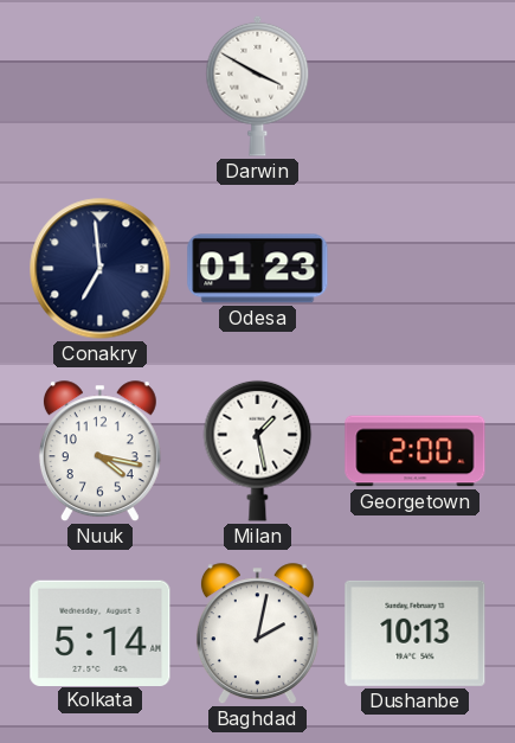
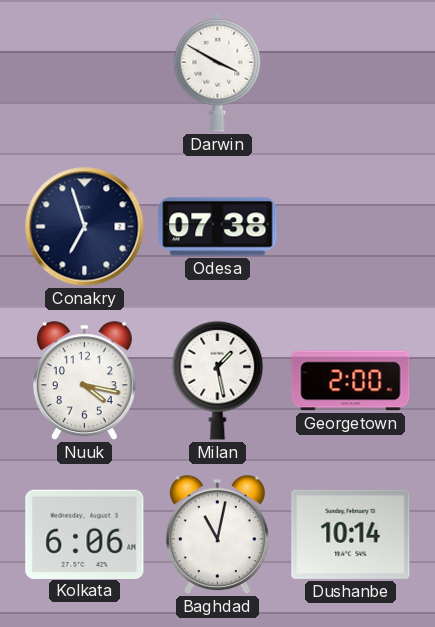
Conakry: 6:59 -> 6:57
Odesa: 01:23 -> 07:38
Kolkata: 5:14 -> 6:06
Baghdad: 2:02 -> 11:02
Dushanbe: 10:13 -> 10:14
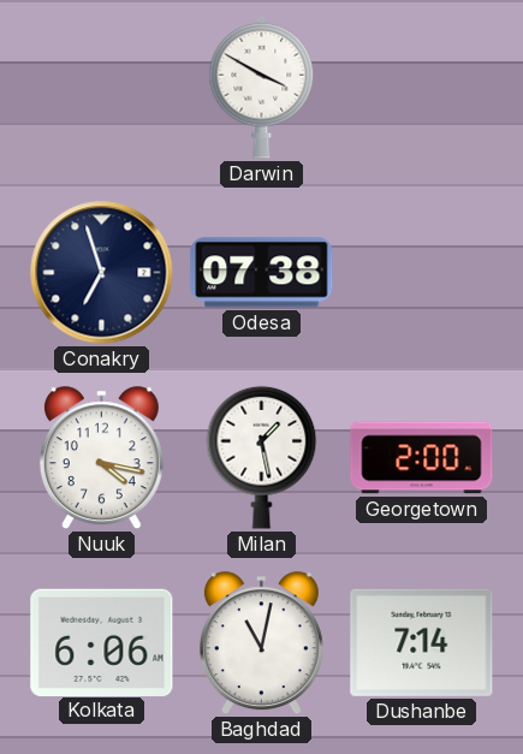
Dushanbe: 10:14 -> 7:14
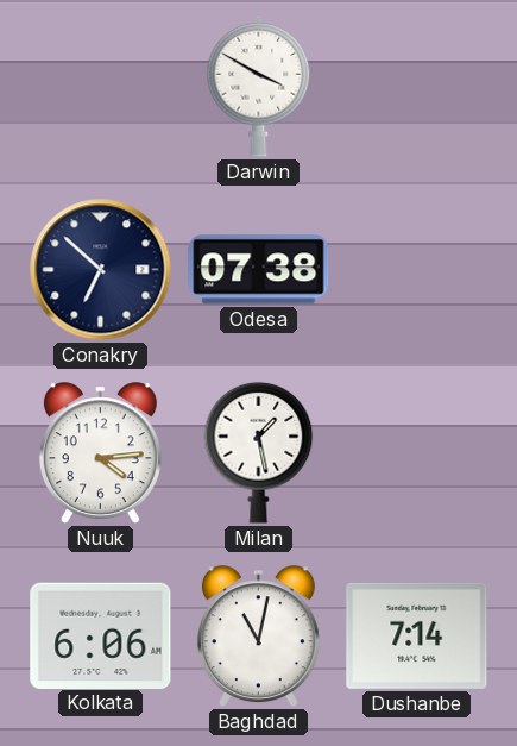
Conakry: 6:57 -> 6:52
Nuuk: 4:17 -> 4:14
Georgetown: 2:00 -> none
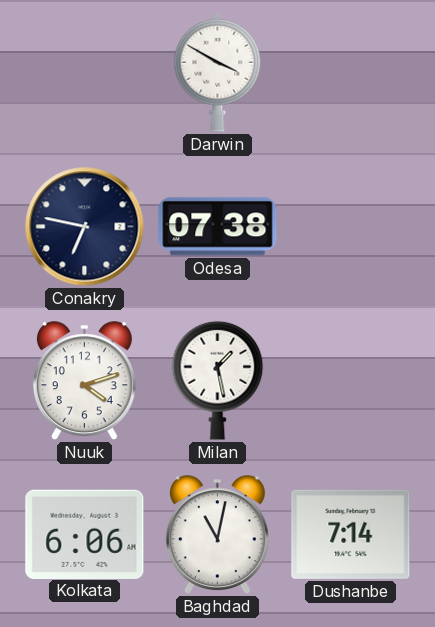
Conakry: 6:52 -> 6:47
Nuuk: 4:14 -> 4:12
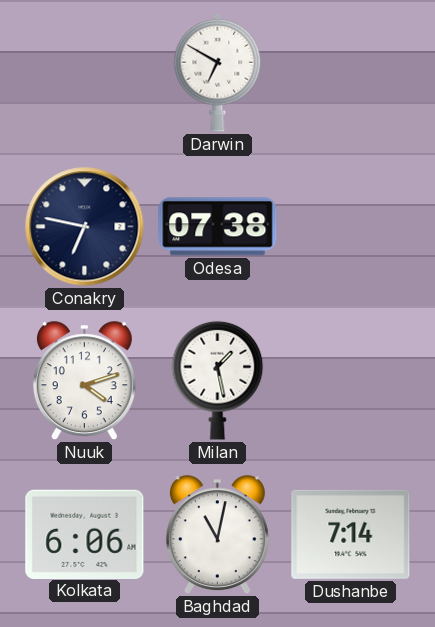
Darwin: 3:50 -> 6:50
